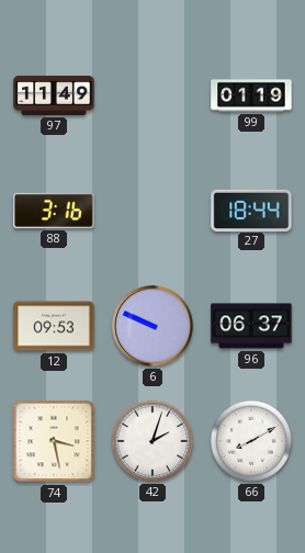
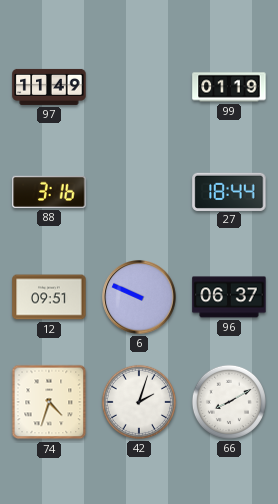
12: 09:53 -> 09:51
74: 3:28 -> 4:33
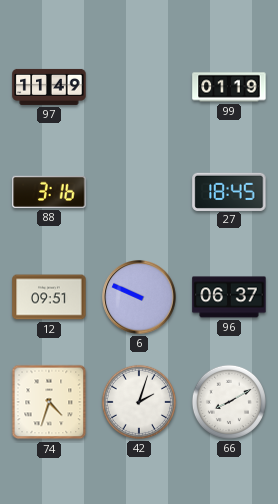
27: 18:44 -> 18:45
